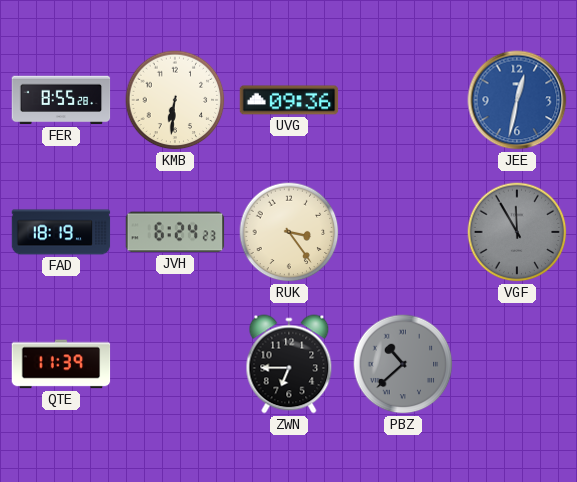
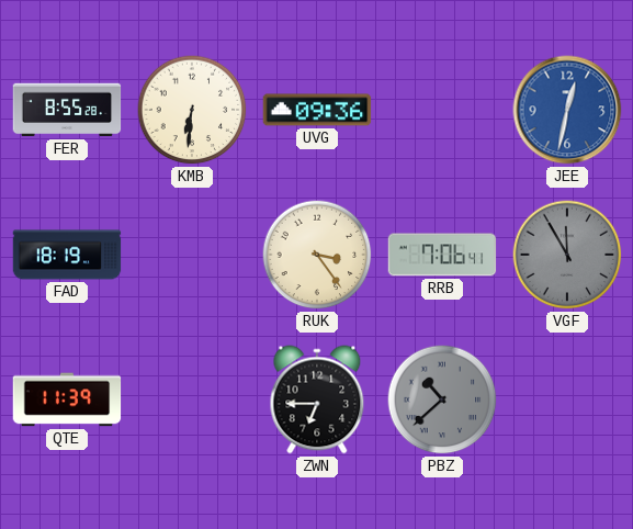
JVH: 6:24 -> none
RRB: none -> 7:06
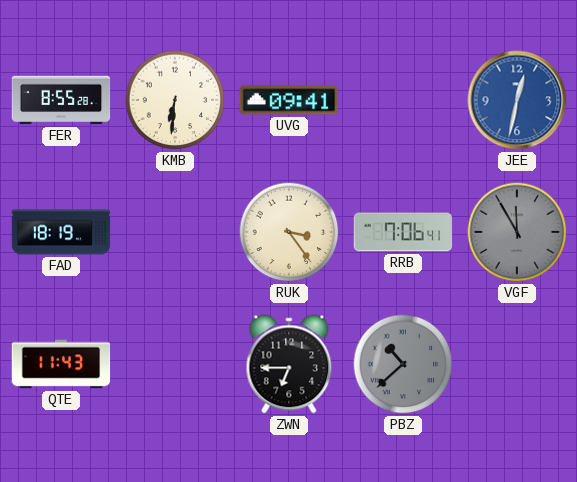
UVG: 09:36 -> 09:41
QTE: 11:39 -> 11:43
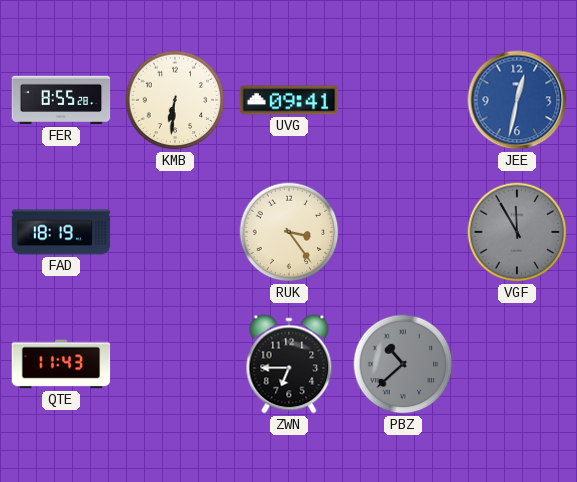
RRB: 7:06 -> none
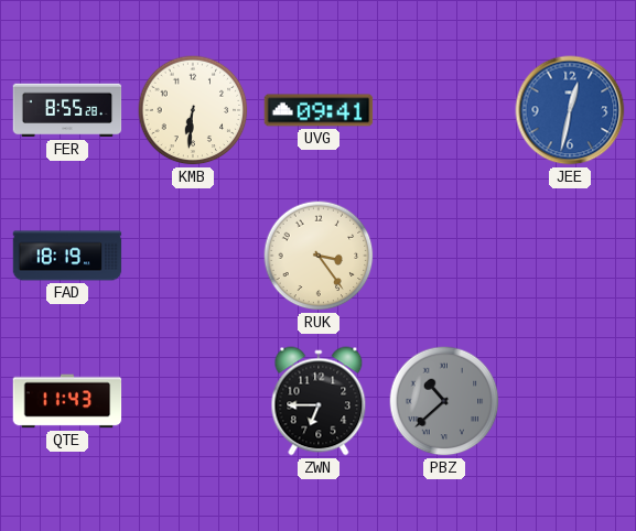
VGF: 11:55 -> none
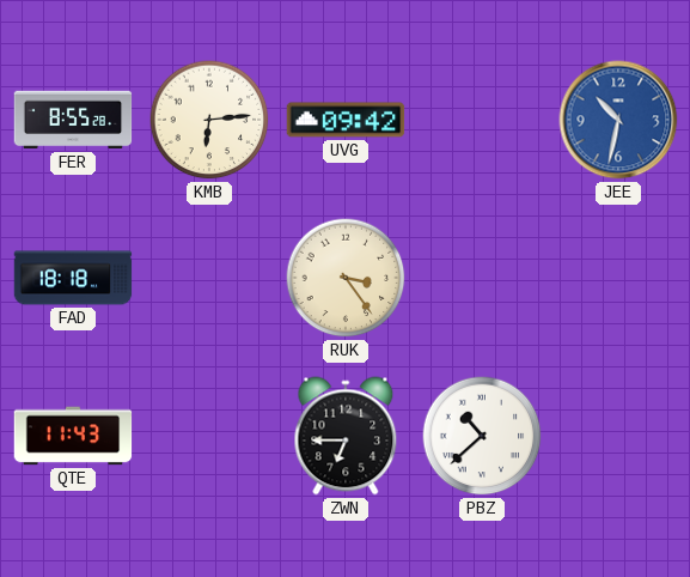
KMB: 6:31 -> 6:14
UVG: 09:41 -> 09:42
JEE: 12:32 -> 10:32
FAD: 18:19 -> 18:18
PBZ dial: grey -> white
